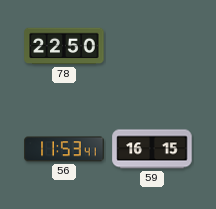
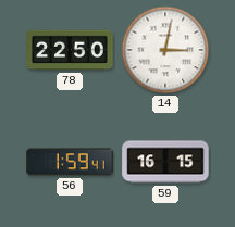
14: none -> 3:02
56: 11:53 -> 1:59
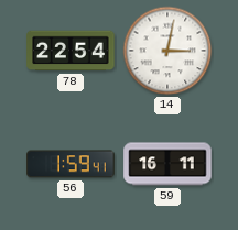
78: 22:50 -> 22:54
59: 16:15 -> 16:11
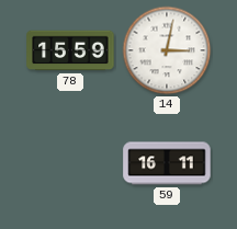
78: 22:54 -> 15:59
56: 1:59 -> none
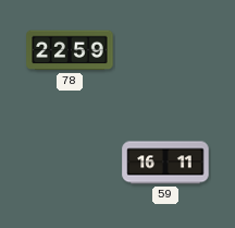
78: 15:59 -> 22:59
14: 3:02 -> none
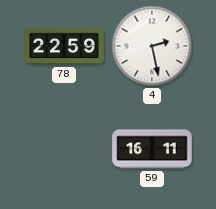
4: none -> 2:28
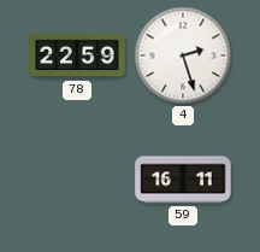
4: 2:28 -> 2:27
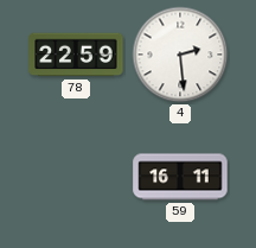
4: 2:27 -> 2:29
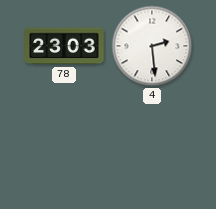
78: 22:59 -> 23:03
59: 16:11 -> none
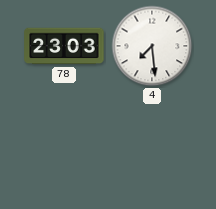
4: 2:29 -> 7:29
